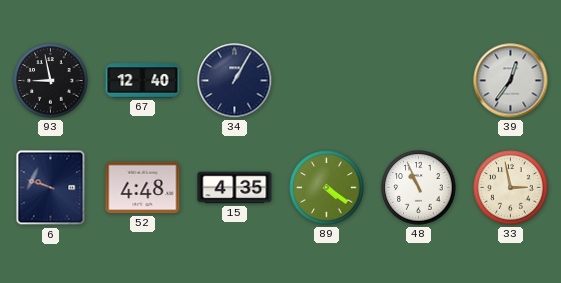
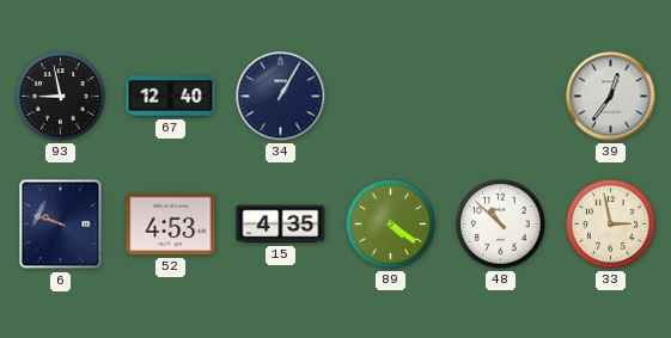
52: 4:48 -> 4:53
48: 10:56 -> 10:52
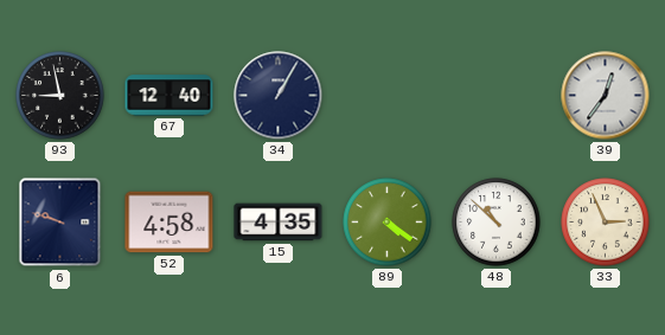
52: 4:53 -> 4:58
33: 2:58 -> 2:56
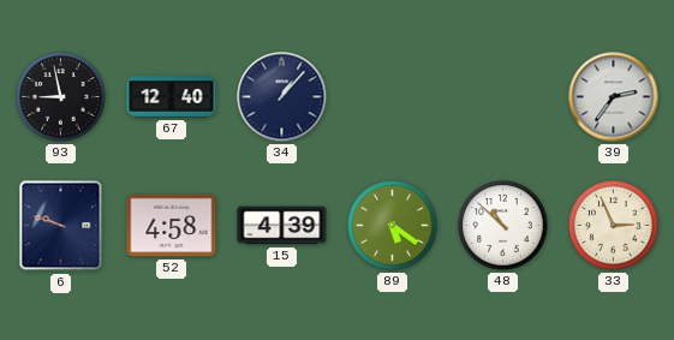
34: 1:05 -> 1:07
39: 12:36 -> 2:36
15: 4:35 -> 4:39
89: 4:21 -> 5:21
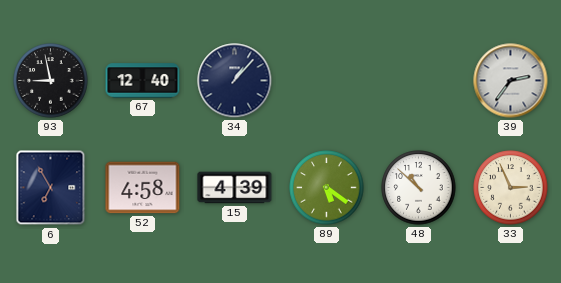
6: 9:48 -> 6:55
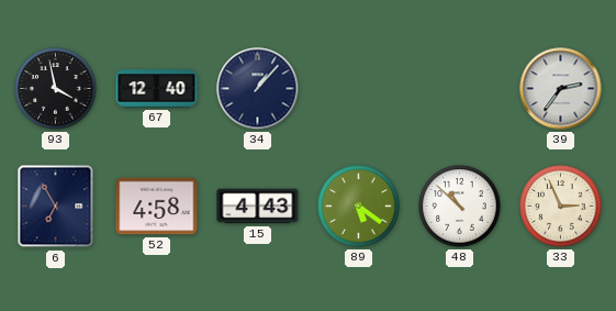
93: 8:58 -> 3:58
15: 4:39 -> 4:43
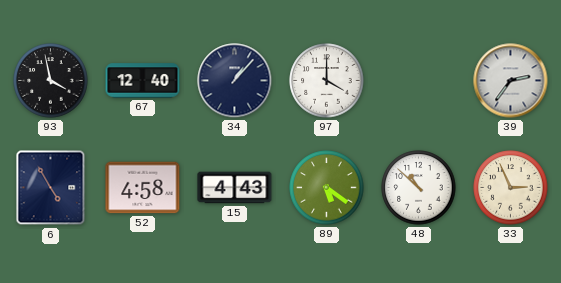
97: none -> 4:00
6: 6:55 -> 4:55
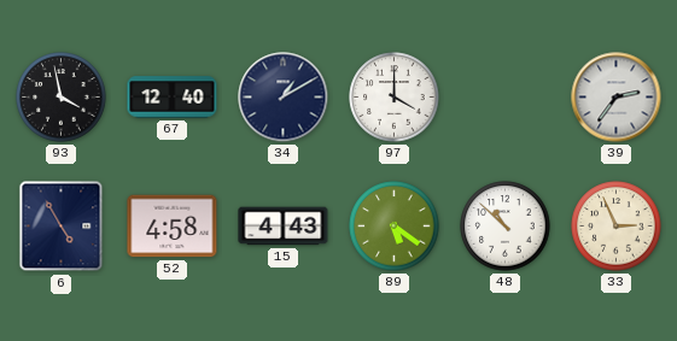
34: 1:07 -> 1:10
